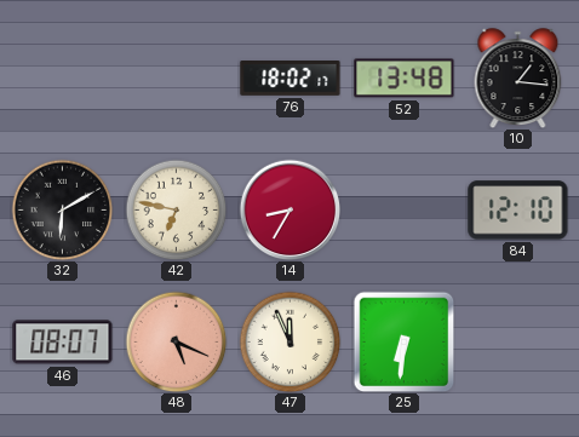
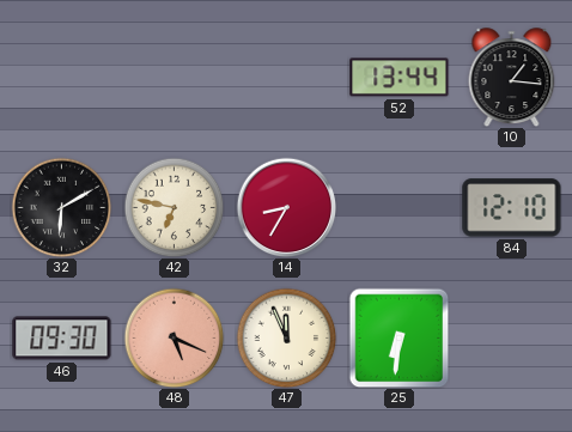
76: 18:02 -> none
52: 13:48 -> 13:44
46: 08:07 -> 09:30
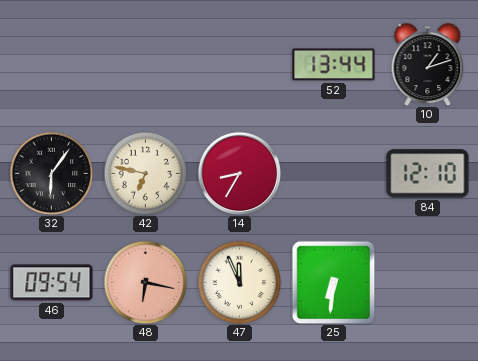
10: 1:16 -> 1:12
32: 6:10 -> 6:06
46: 09:30 -> 09:54
48: 5:19 -> 6:17
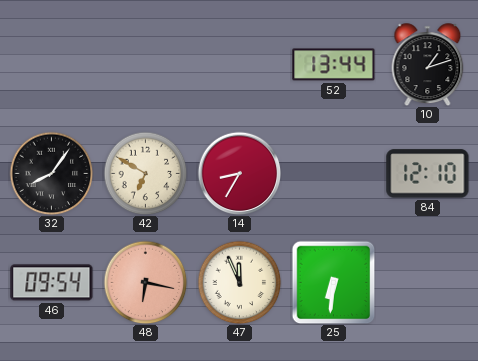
32: 6:06 -> 8:06
42: 6:47 -> 6:50
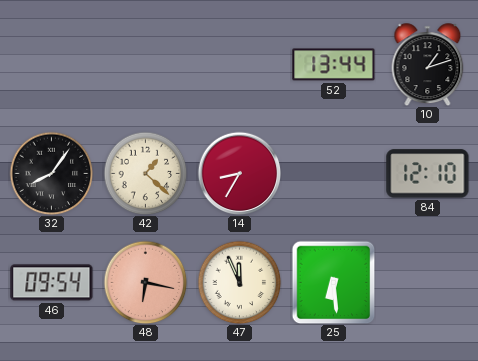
42: 6:50 -> 1:22
25: 6:31 -> 6:29
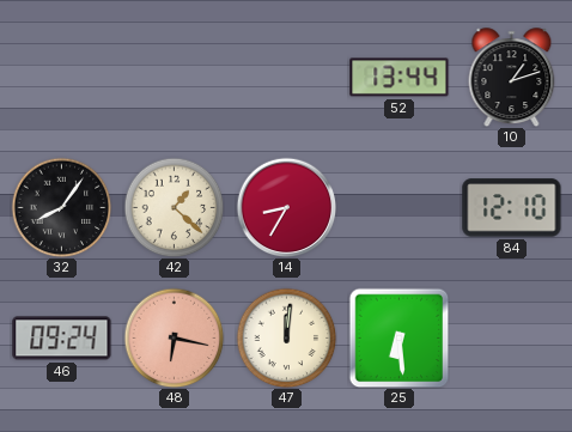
46: 09:54 -> 09:24
47: 11:56 -> 12:01
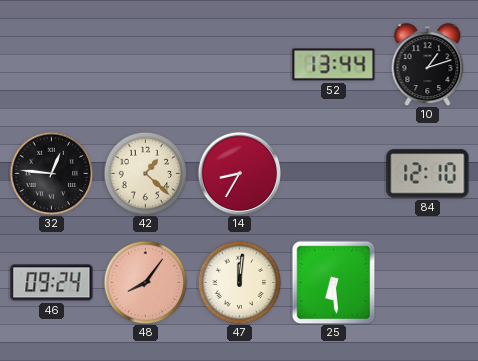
32: 8:06 -> 12:46
48: 6:17 -> 8:06
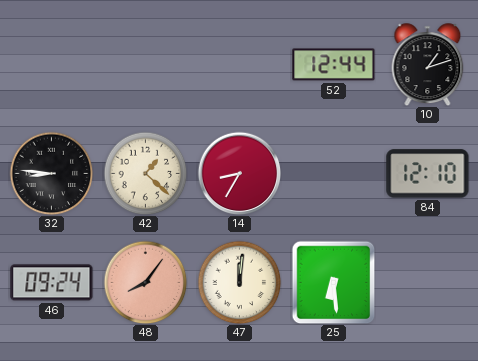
52: 13:44 -> 12:44
32: 12:46 -> 8:46
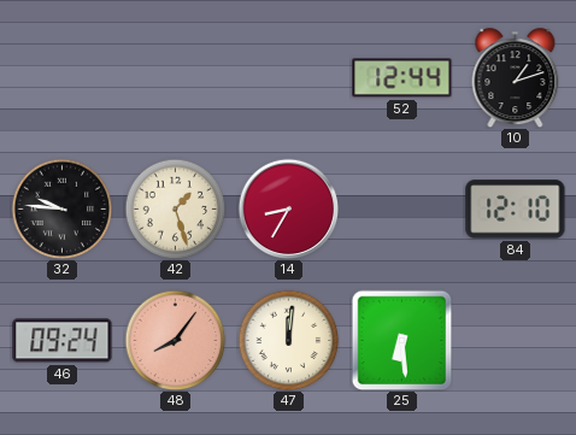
32: 8:46 -> 9:46
42: 1:22 -> 1:27
